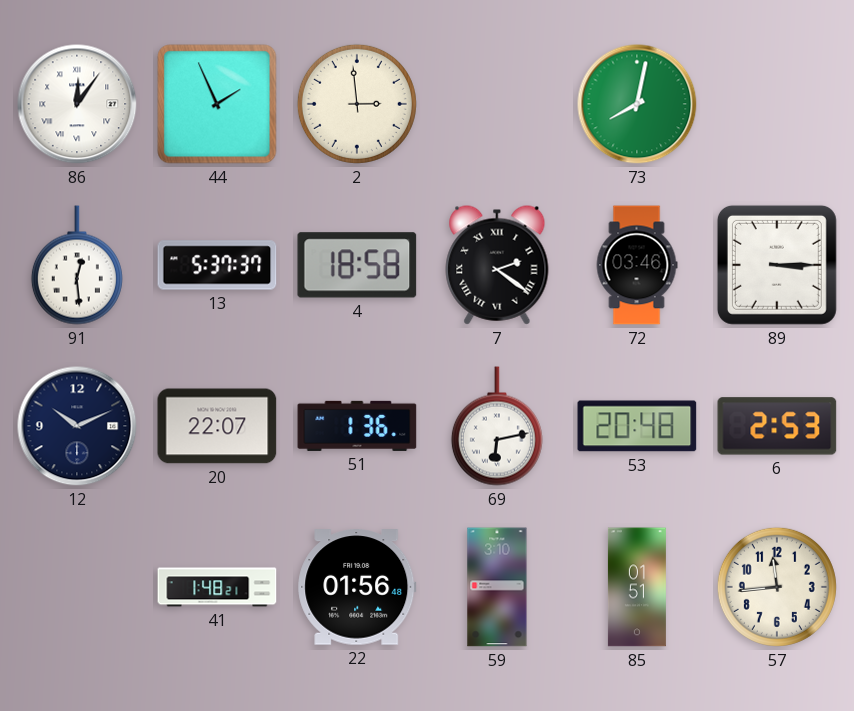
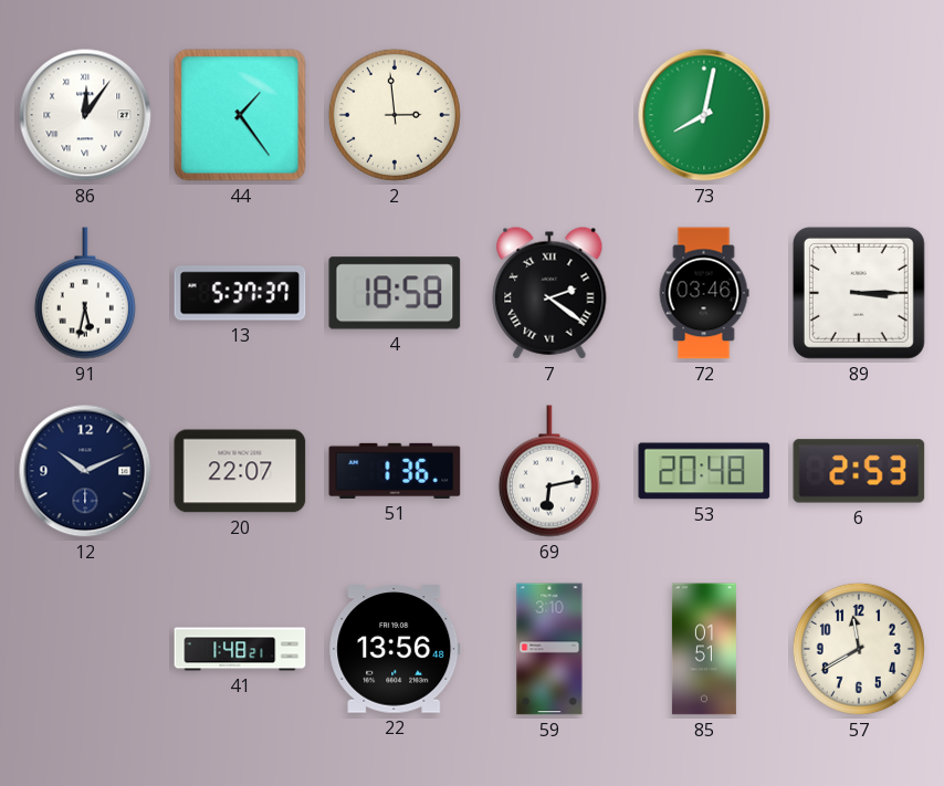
44: 1:56 -> 1:24
91: 12:29 -> 5:32
22: 01:56 -> 13:56
57: 11:44 -> 11:40
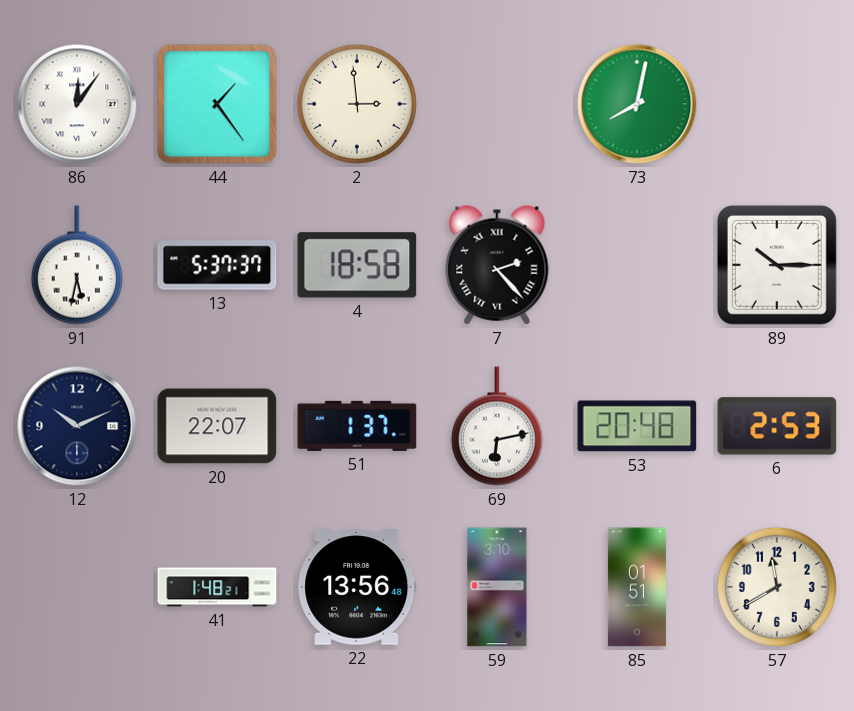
7: 2:21 -> 2:23
72: 03:46 -> none
89: 3:15 -> 10:15
51: 1:36 -> 1:37
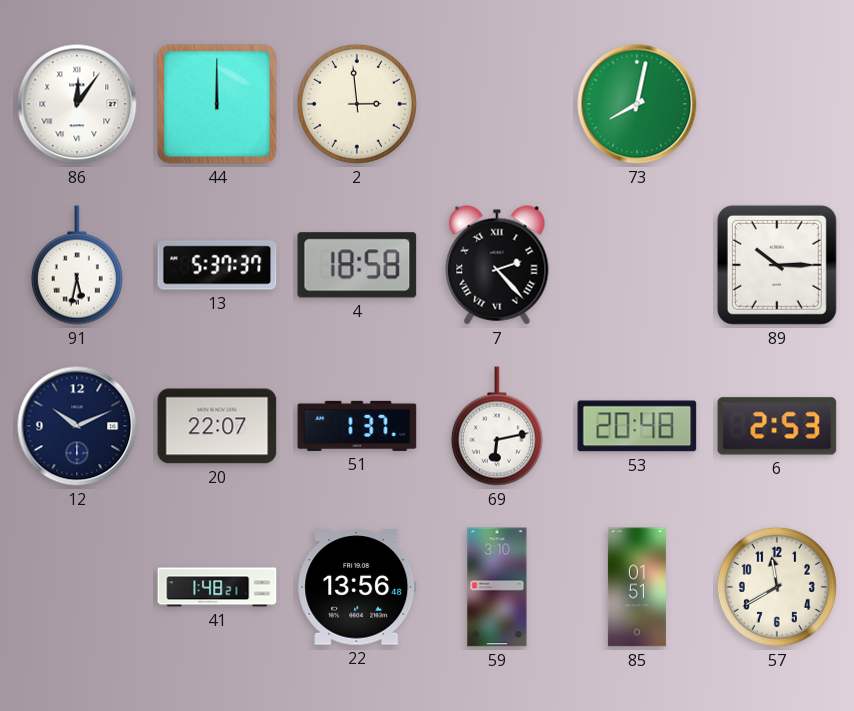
44: 1:24 -> 12:00
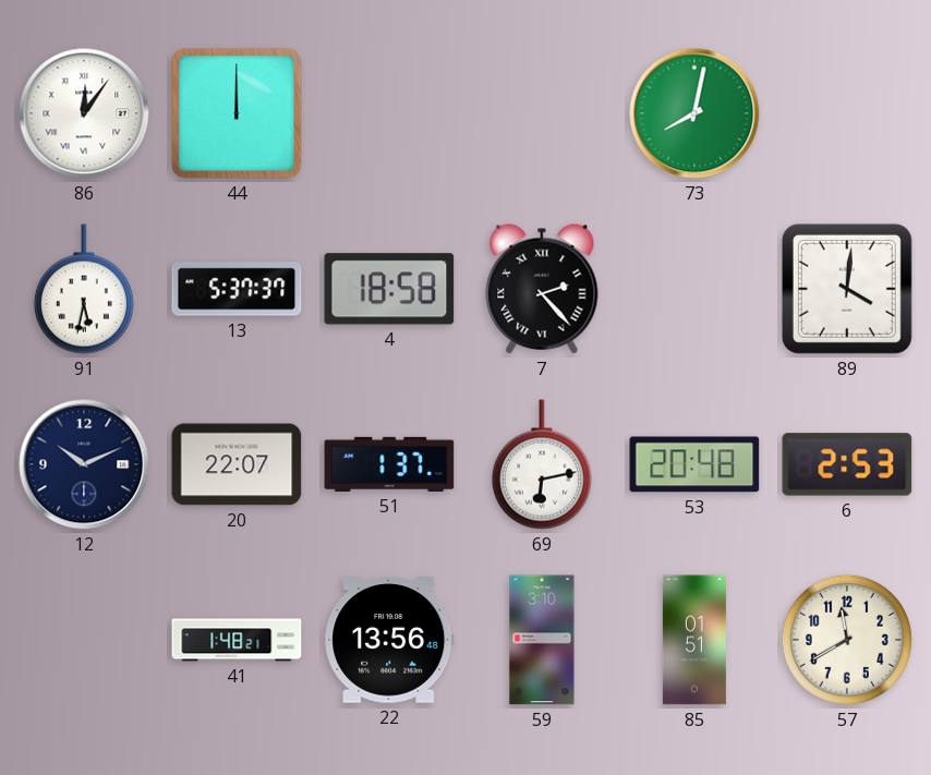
2: 2:59 -> none
89: 10:15 -> 4:01
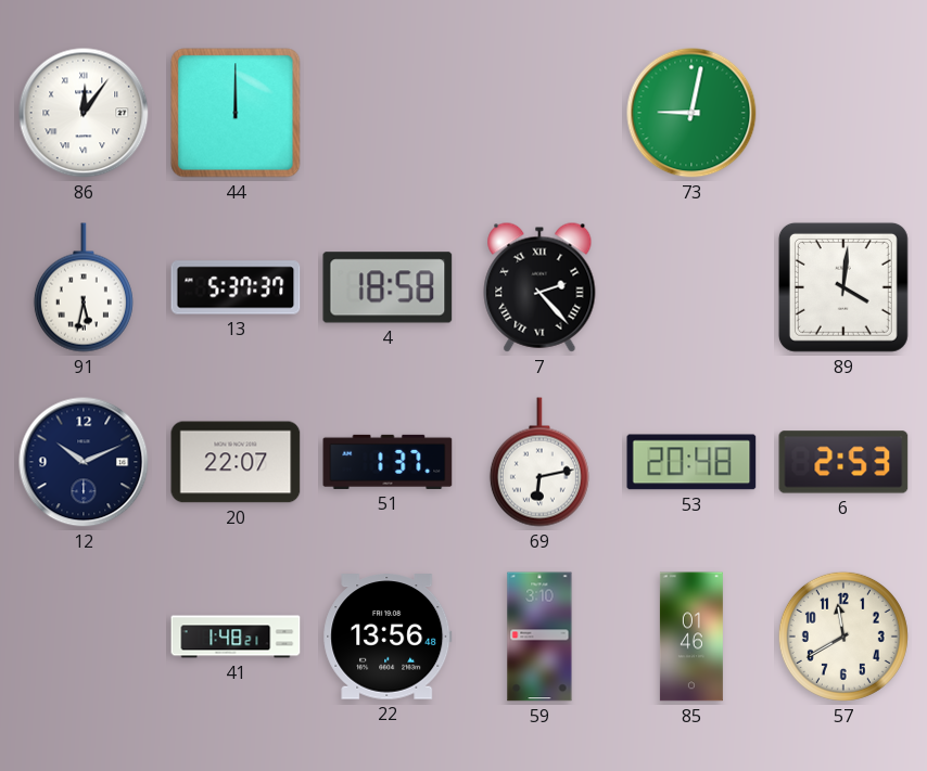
73: 8:02 -> 9:02
85: 01:51 -> 01:46
